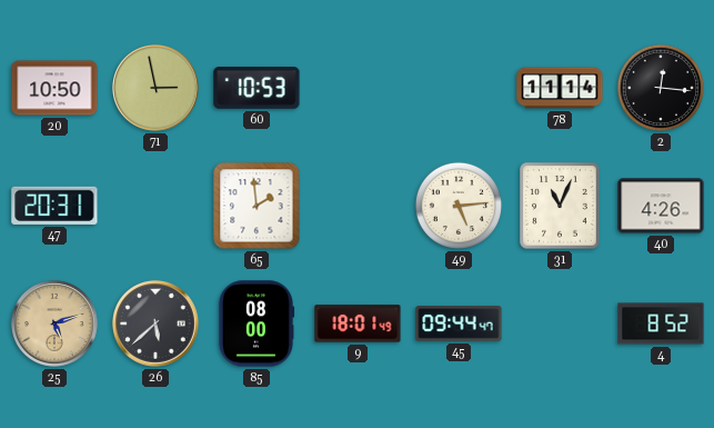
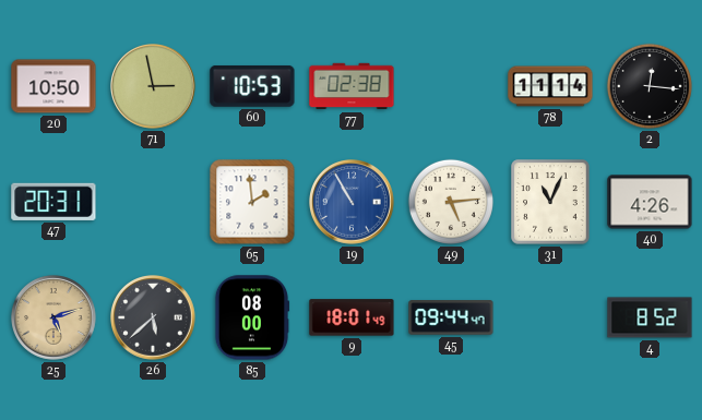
77: none -> 02:38
19: none -> 10:55
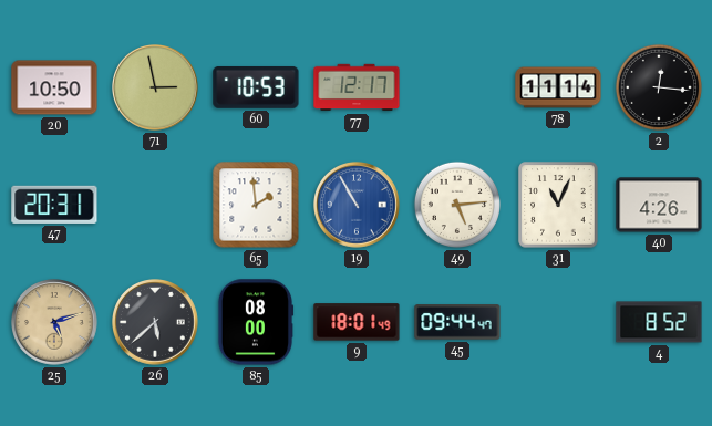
77: 02:38 -> 12:17
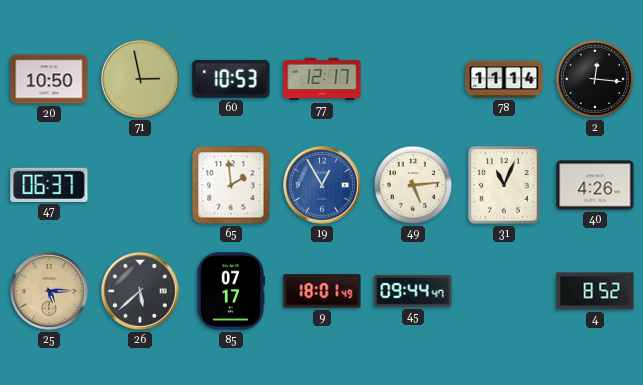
47: 20:31 -> 06:37
19: 10:55 -> 12:55
25: 5:12 -> 5:15
85: 08:00 -> 07:17
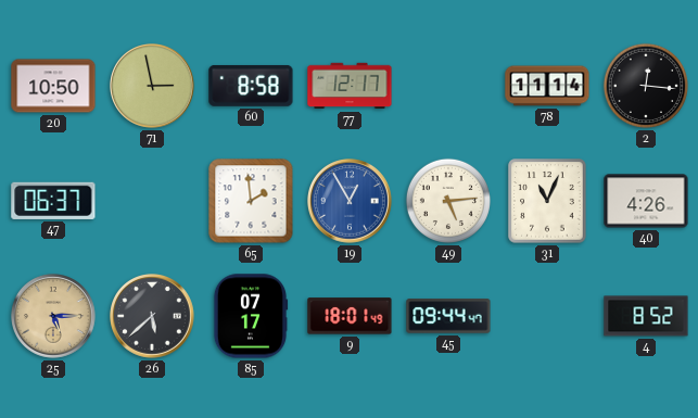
60: 10:53 -> 8:58
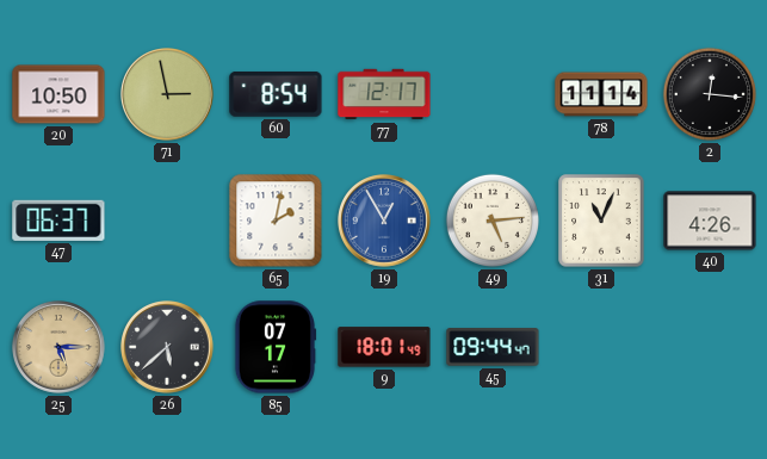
60: 8:58 -> 8:54
65: 1:59 -> 2:02
4: 8:52 -> none
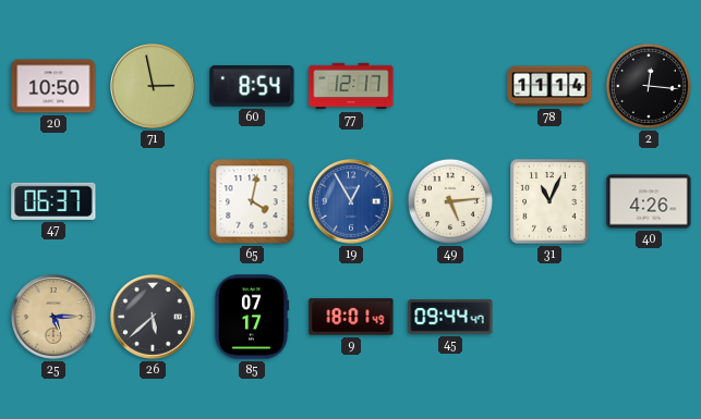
65: 2:02 -> 4:02
